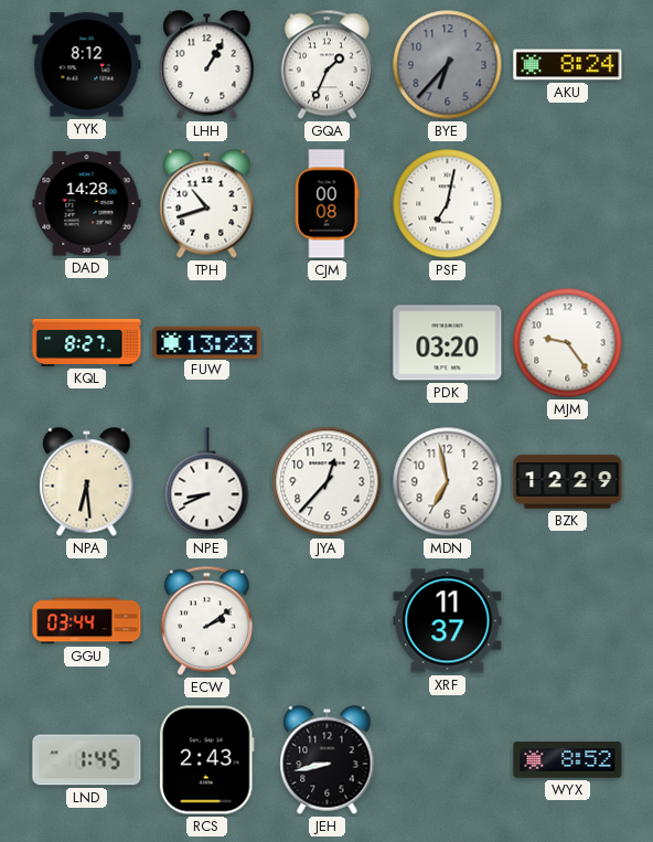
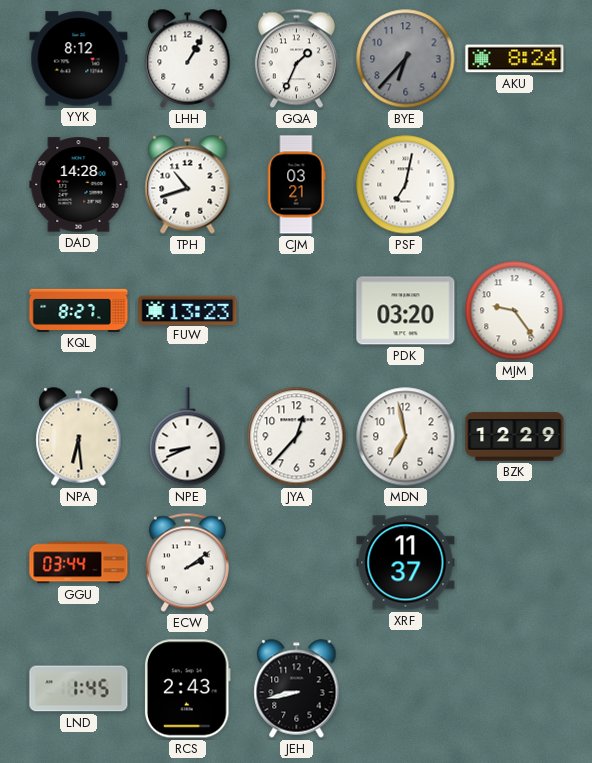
CJM: 00:08 -> 03:21
WYX: 8:52 -> none
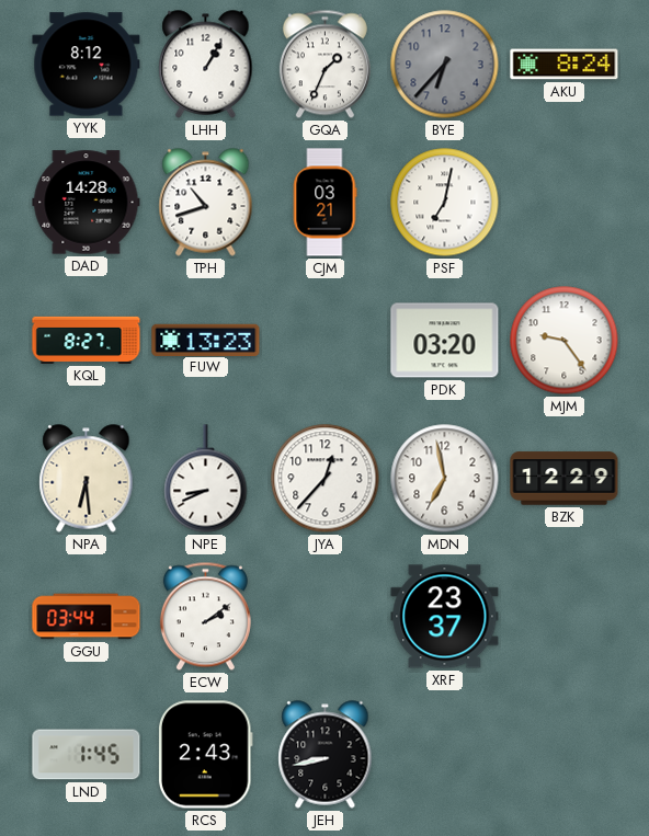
XRF: 11:37 -> 23:37
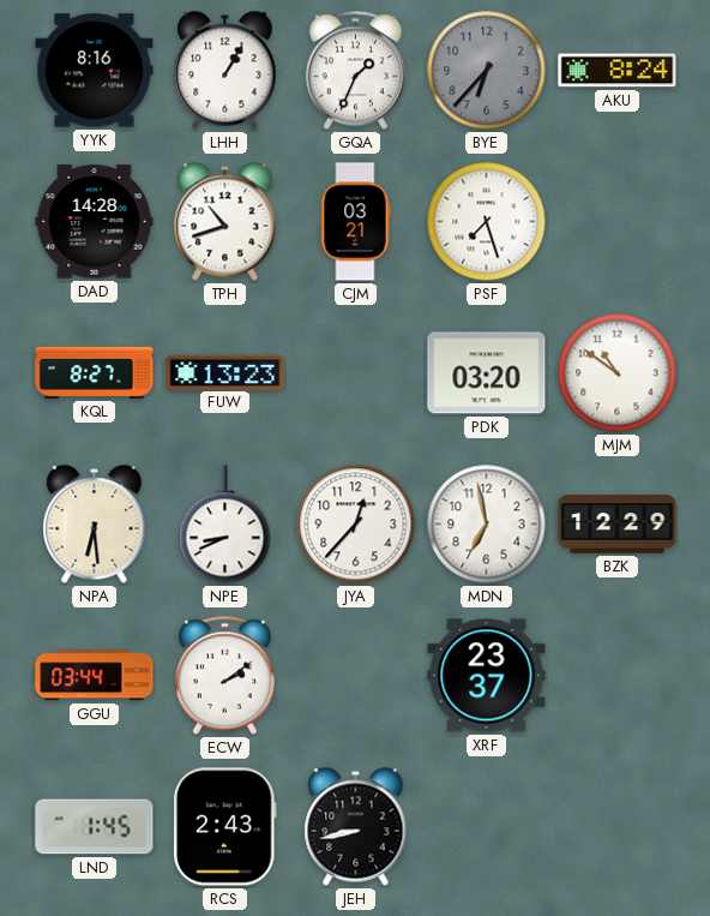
YYK: 8:12 -> 8:16
PSF: 7:02 -> 7:27
MJM: 9:24 -> 10:51
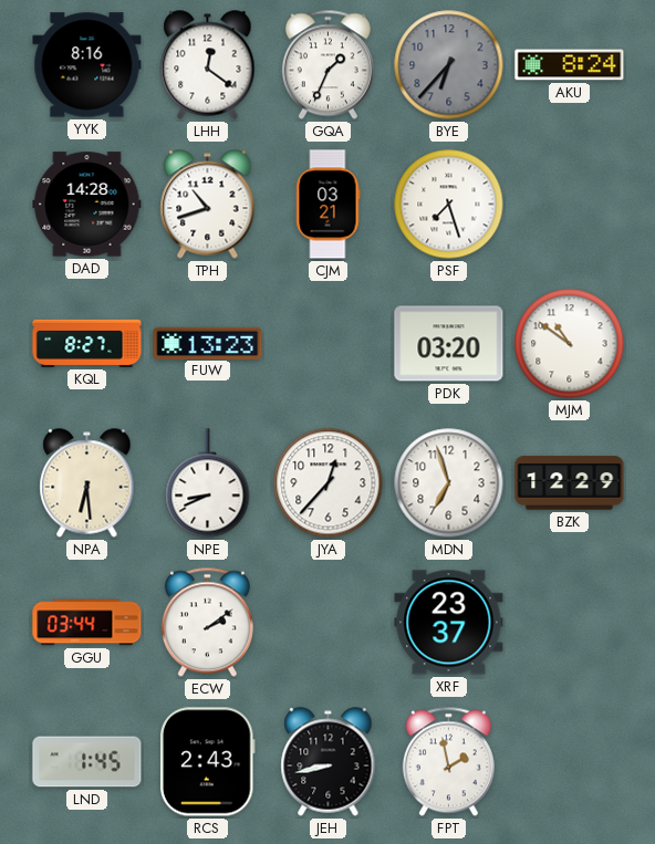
LHH: 1:05 -> 12:21
MDN: 6:58 -> 6:57
FPT: none -> 1:58
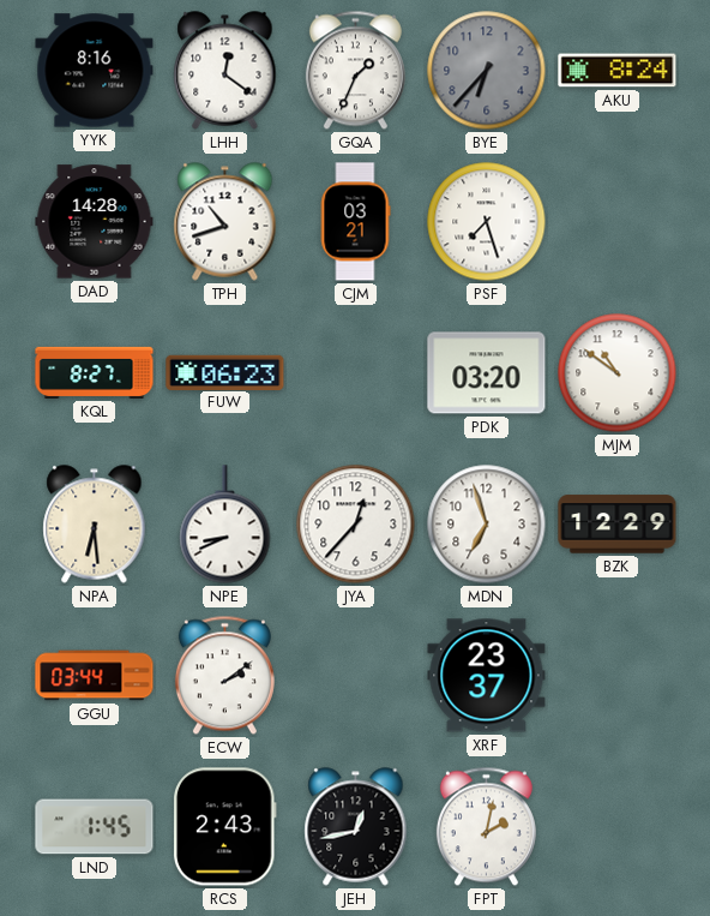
FUW: 13:23 -> 06:23
JEH: 8:43 -> 12:43
FPT: 1:58 -> 2:02
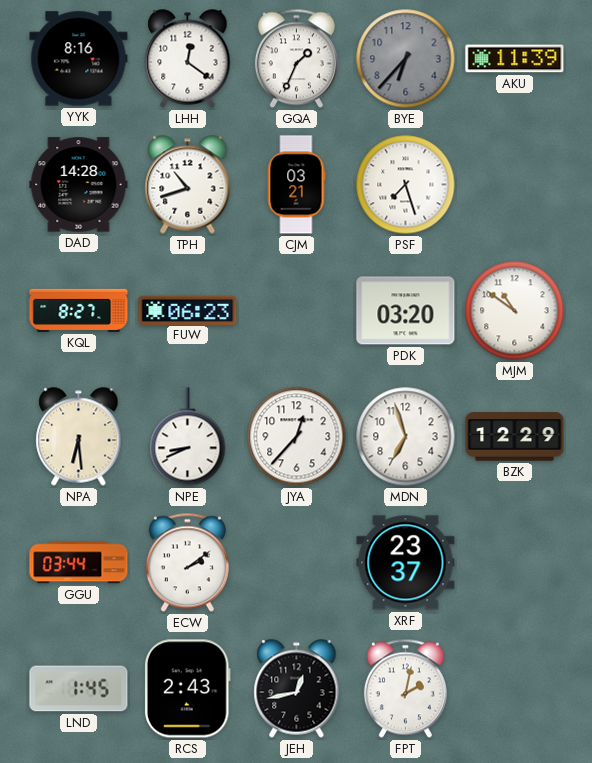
AKU: 8:24 -> 11:39
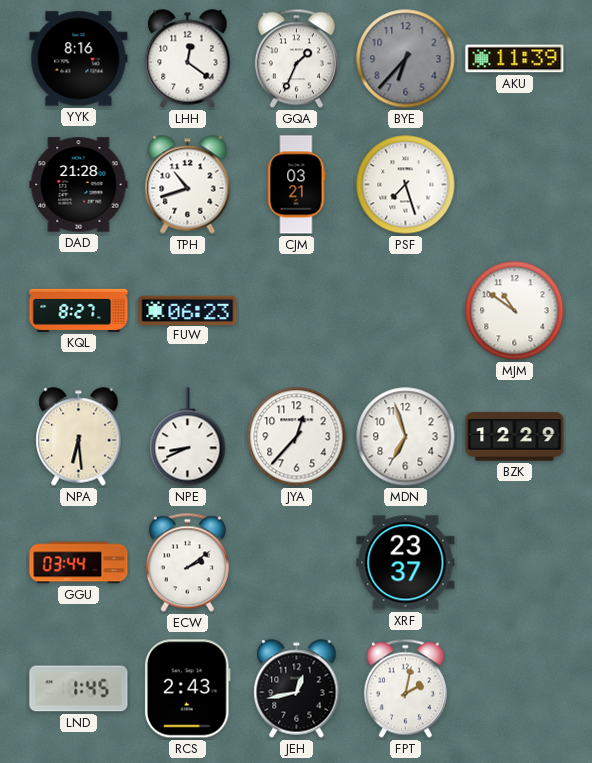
DAD: 14:28 -> 21:28
PDK: 03:20 -> none
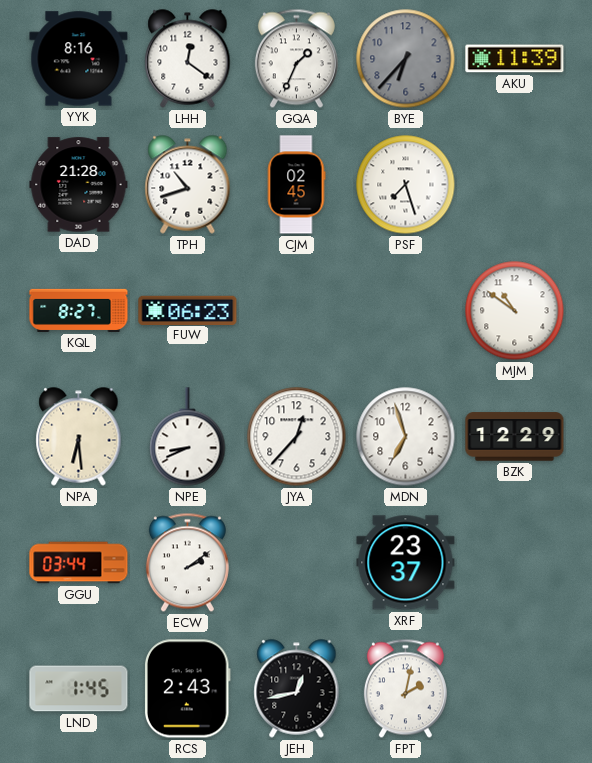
CJM: 03:21 -> 02:45
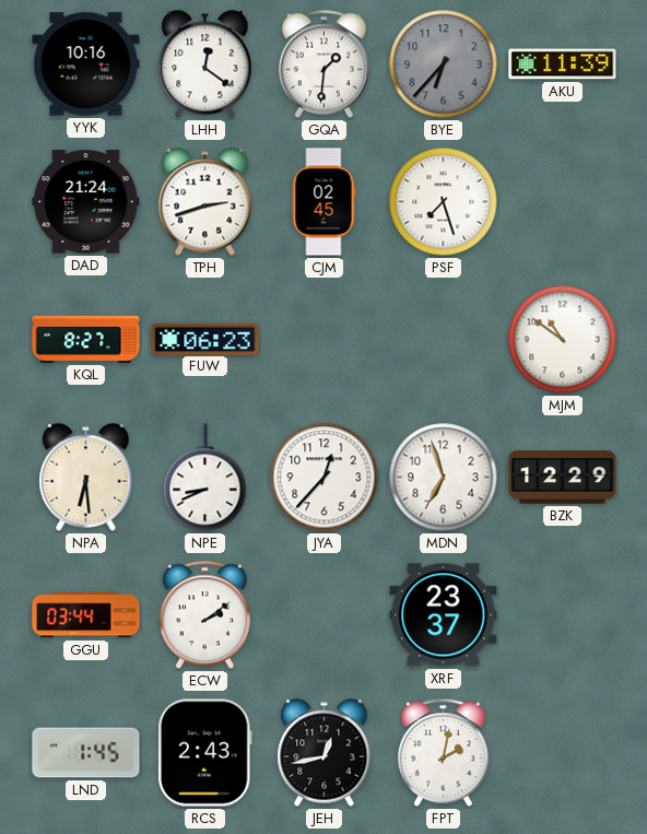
YYK: 8:16 -> 10:16
GQA: 1:34 -> 1:31
DAD: 21:28 -> 21:24
TPH: 10:42 -> 2:42
